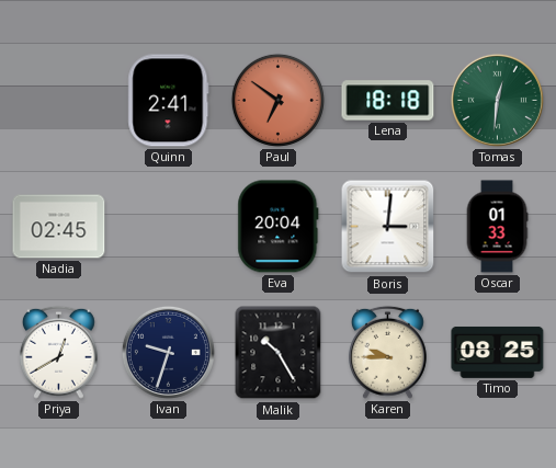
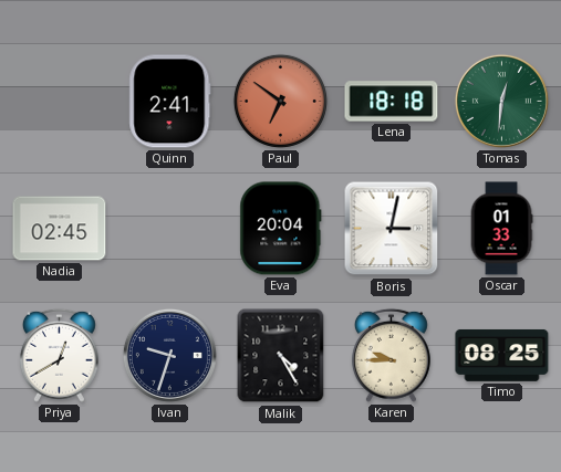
Boris: 3:01 -> 3:02
Malik: 10:25 -> 4:25
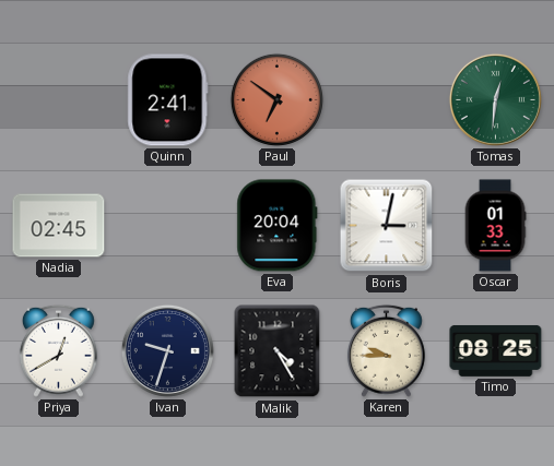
Lena: 18:18 -> none
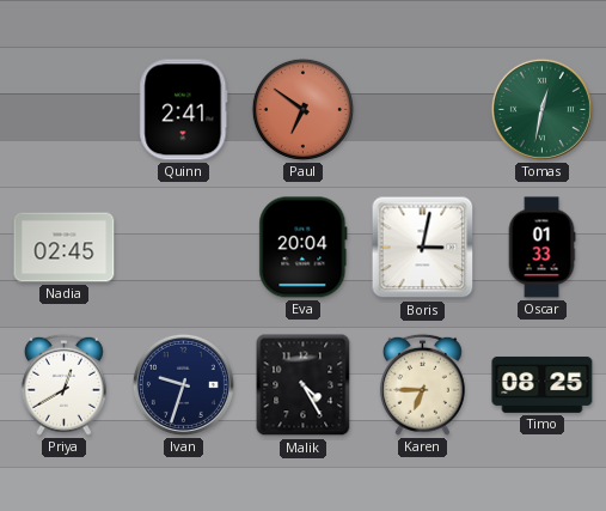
Tomas: 12:31 -> 12:32
Karen: 9:45 -> 6:45
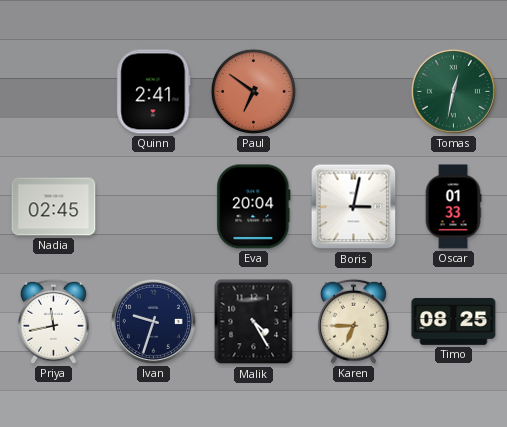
Priya: 12:40 -> 11:43
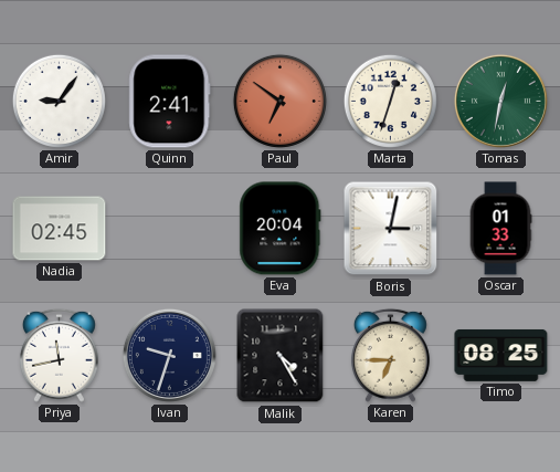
Amir: none -> 9:06
Marta: none -> 12:33
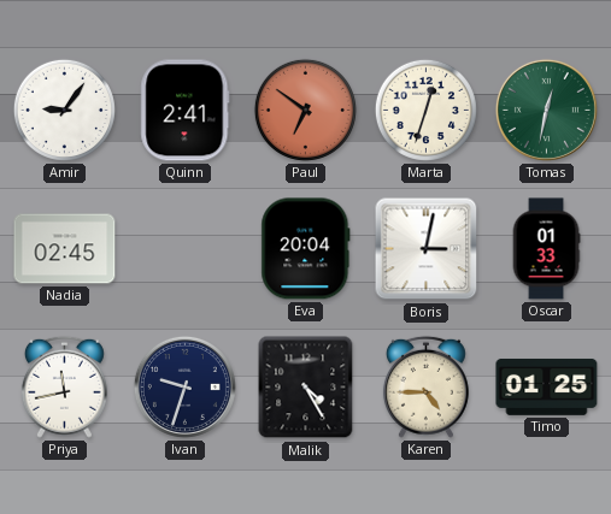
Karen: 6:45 -> 4:45
Timo: 08:25 -> 01:25
